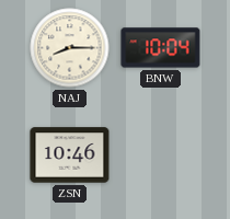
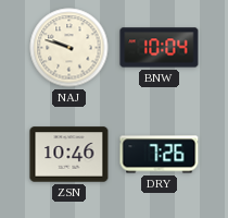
NAJ: 8:15 -> 9:48
DRY: none -> 7:26
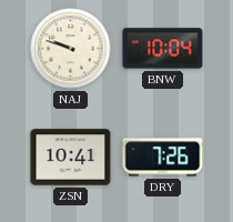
ZSN: 10:46 -> 10:41
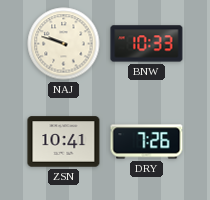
BNW: 10:04 -> 10:33
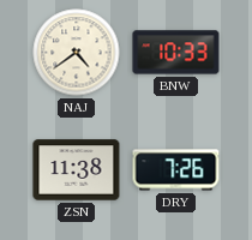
NAJ: 9:48 -> 4:39
ZSN: 10:41 -> 11:38
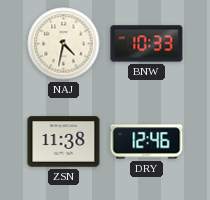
NAJ: 4:39 -> 4:32
DRY: 7:26 -> 12:46
